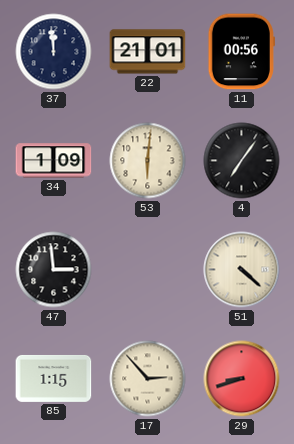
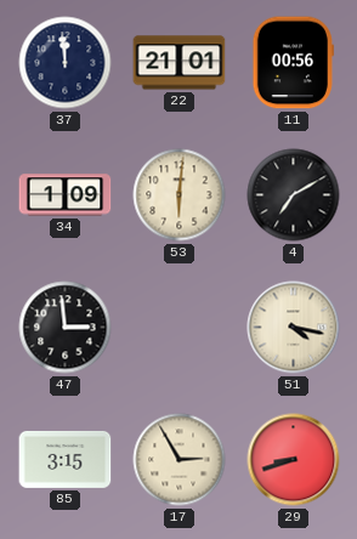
4: 7:06 -> 7:10
51: 4:22 -> 4:17
85: 1:15 -> 3:15
17: 2:53 -> 2:55
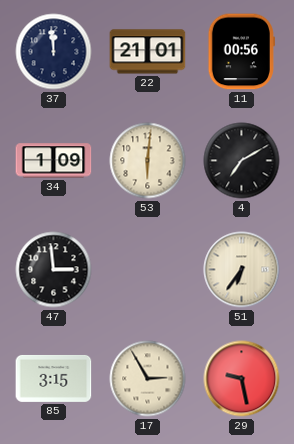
51: 4:17 -> 6:36
29: 8:42 -> 9:28
